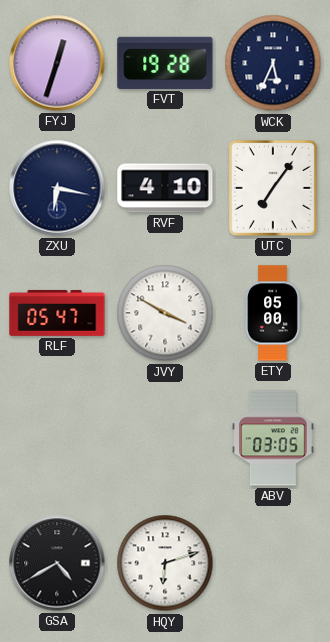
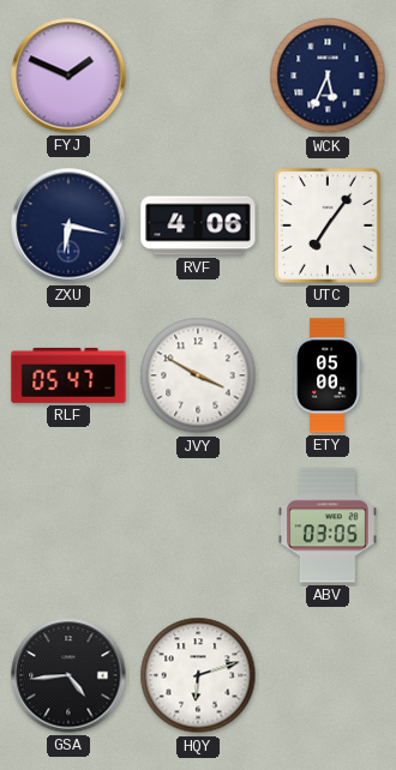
FYJ: 12:33 -> 1:49
FVT: 19:28 -> none
RVF: 4:10 -> 4:06
GSA: 4:40 -> 4:44
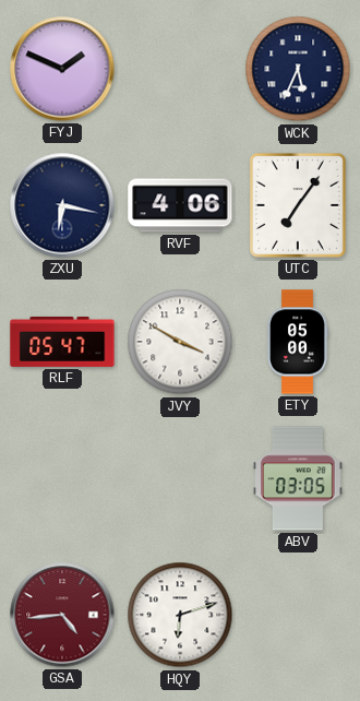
GSA dial: black -> burgundy
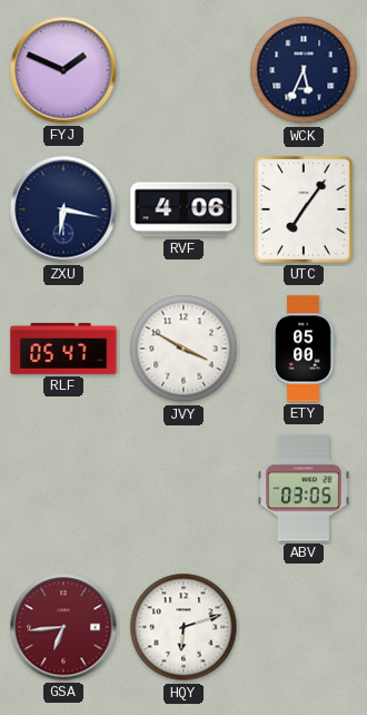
GSA: 4:44 -> 6:44
